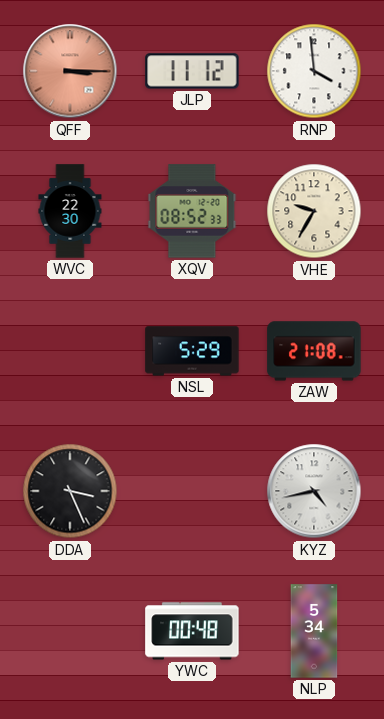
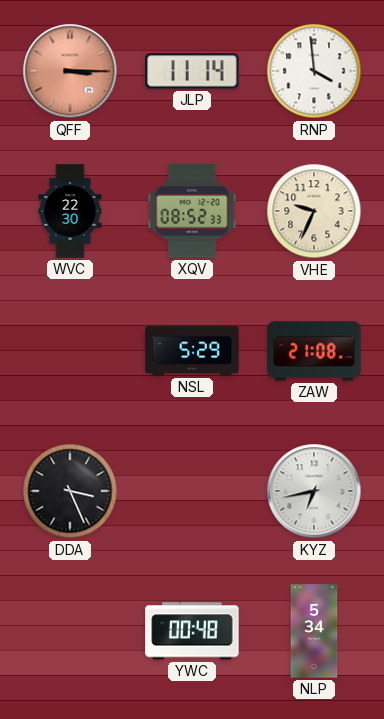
JLP: 11:12 -> 11:14
VHE: 9:35 -> 9:34
KYZ: 4:43 -> 6:43
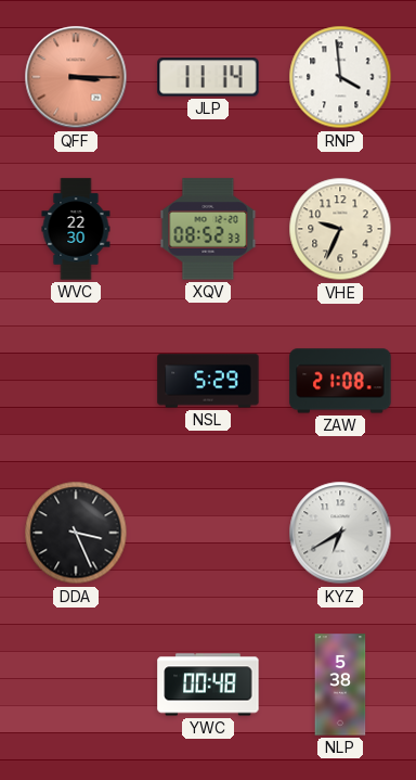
KYZ: 6:43 -> 6:40
NLP: 5:34 -> 5:38
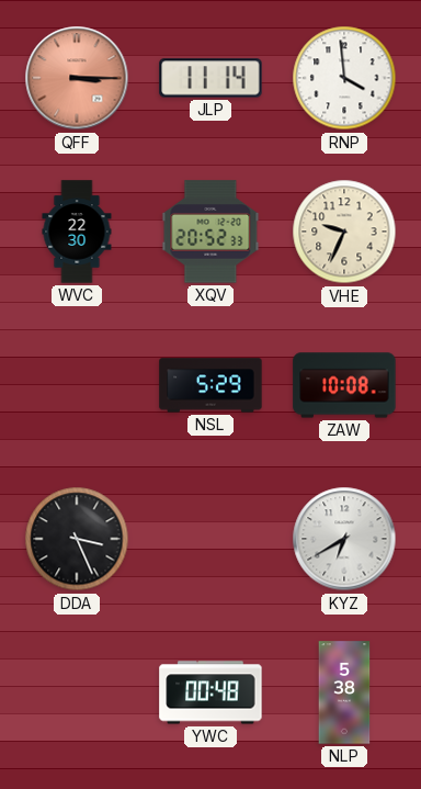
XQV: 08:52 -> 20:52
ZAW: 21:08 -> 10:08
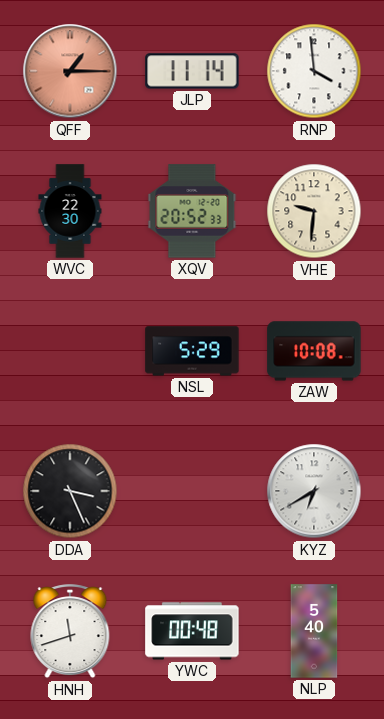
QFF: 3:15 -> 1:15
VHE: 9:34 -> 9:31
HNH: none -> 11:42
NLP: 5:38 -> 5:40
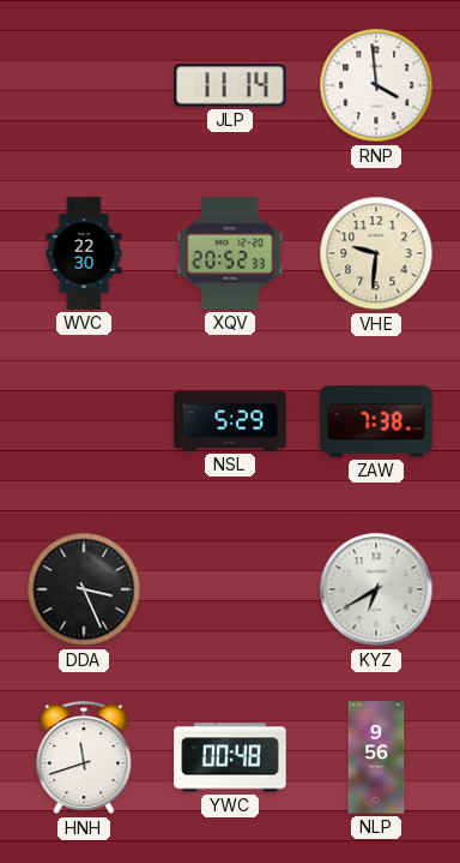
QFF: 1:15 -> none
ZAW: 10:08 -> 7:38
NLP: 5:40 -> 9:56
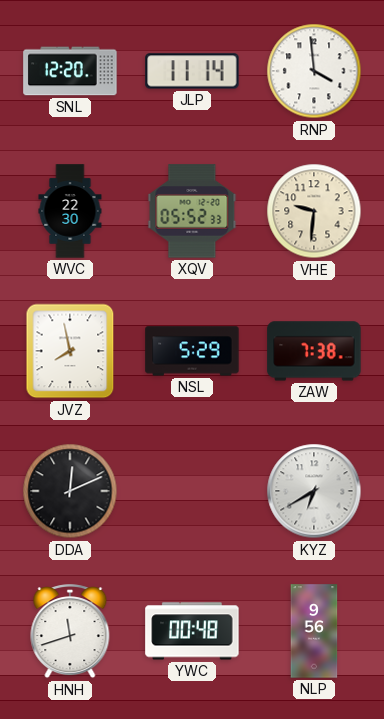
SNL: none -> 12:20
XQV: 20:52 -> 05:52
JVZ: none -> 7:58
DDA: 3:26 -> 12:11
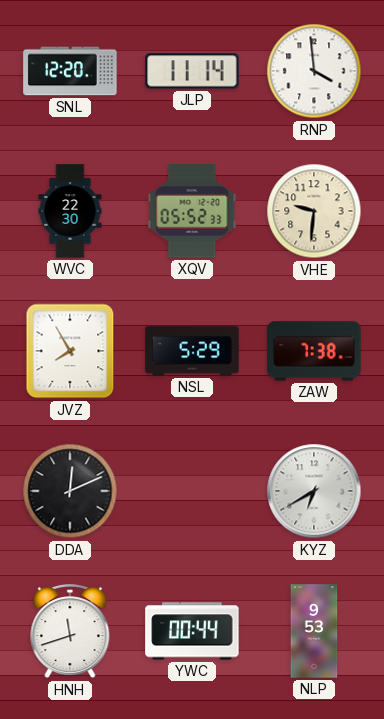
JVZ: 7:58 -> 7:55
YWC: 00:48 -> 00:44
NLP: 9:56 -> 9:53
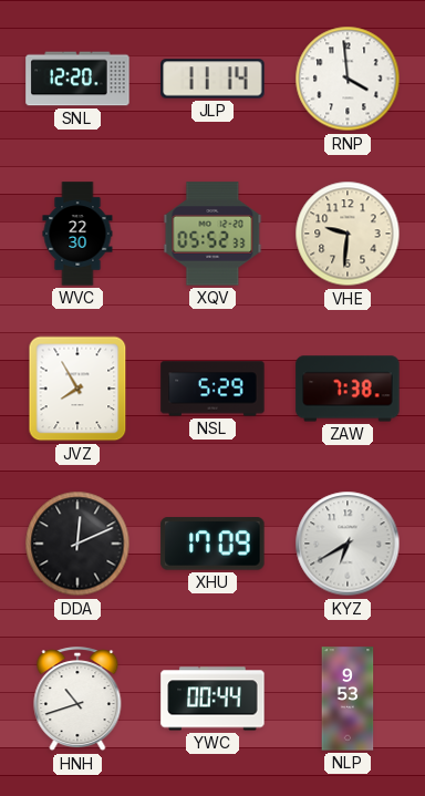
XHU: none -> 17:09
HNH: 11:42 -> 10:42
